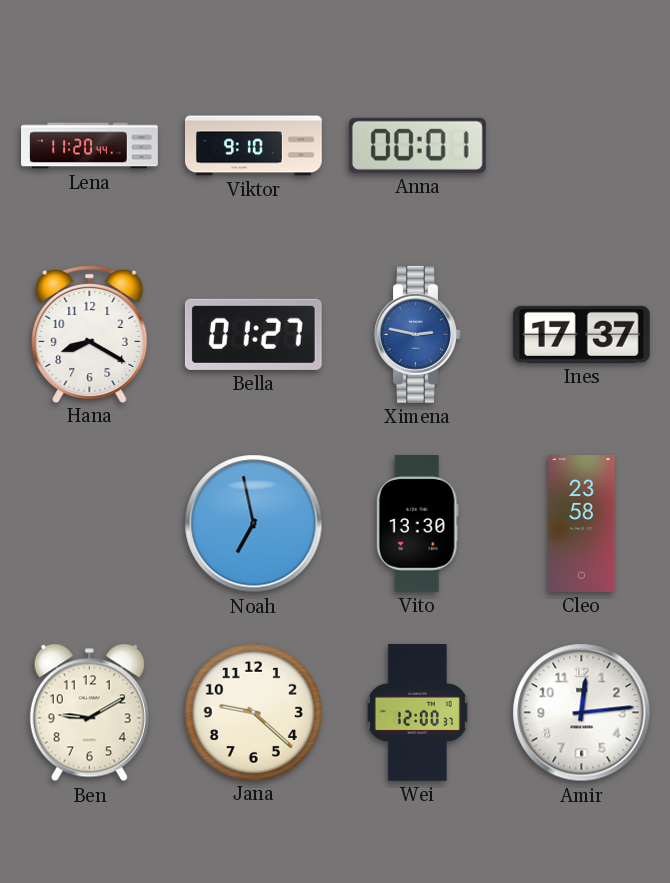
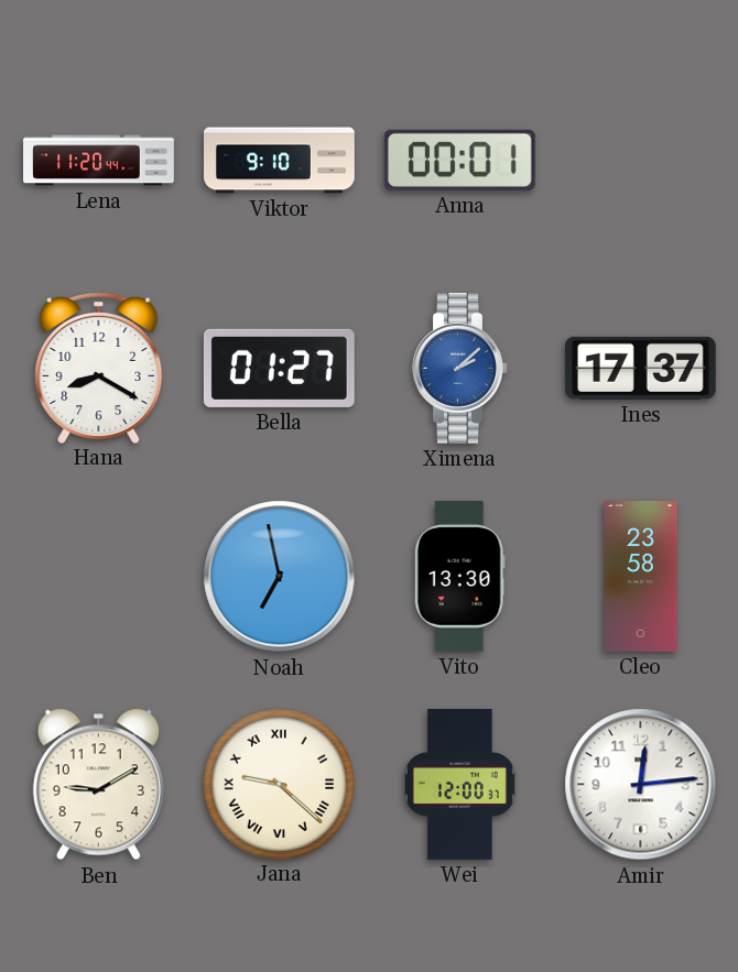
Ximena: 2:47 -> 2:08
Jana numerals: Arabic -> Roman
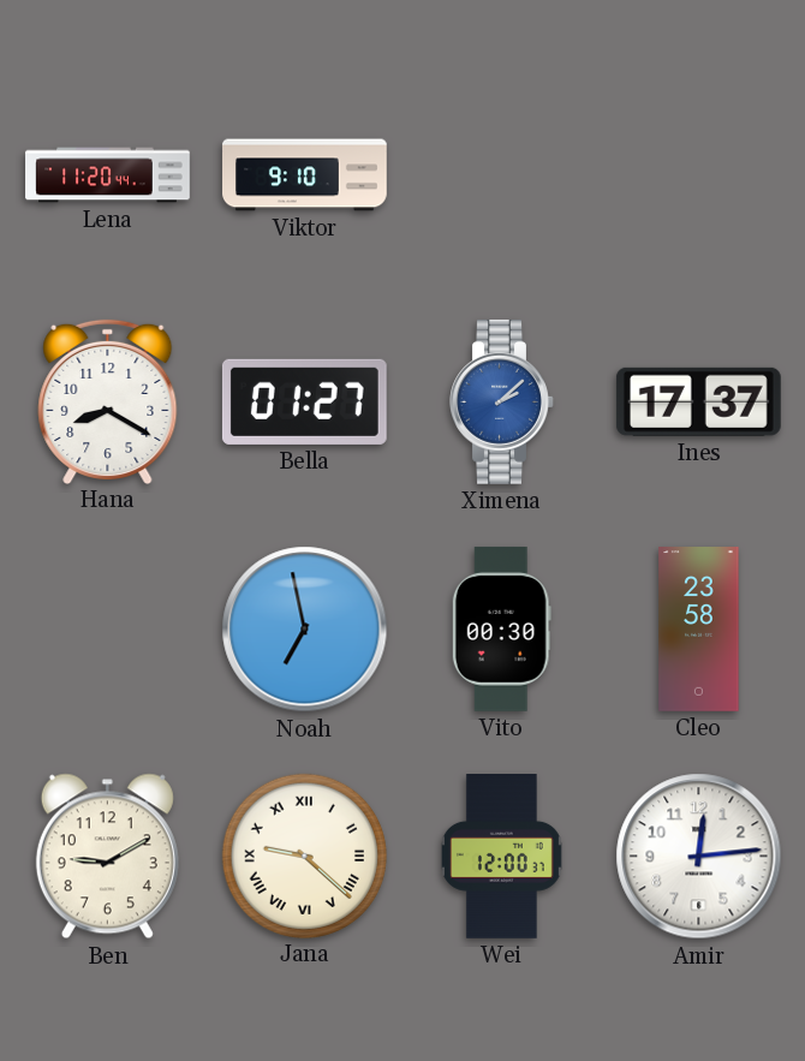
Anna: 00:01 -> none
Vito: 13:30 -> 00:30
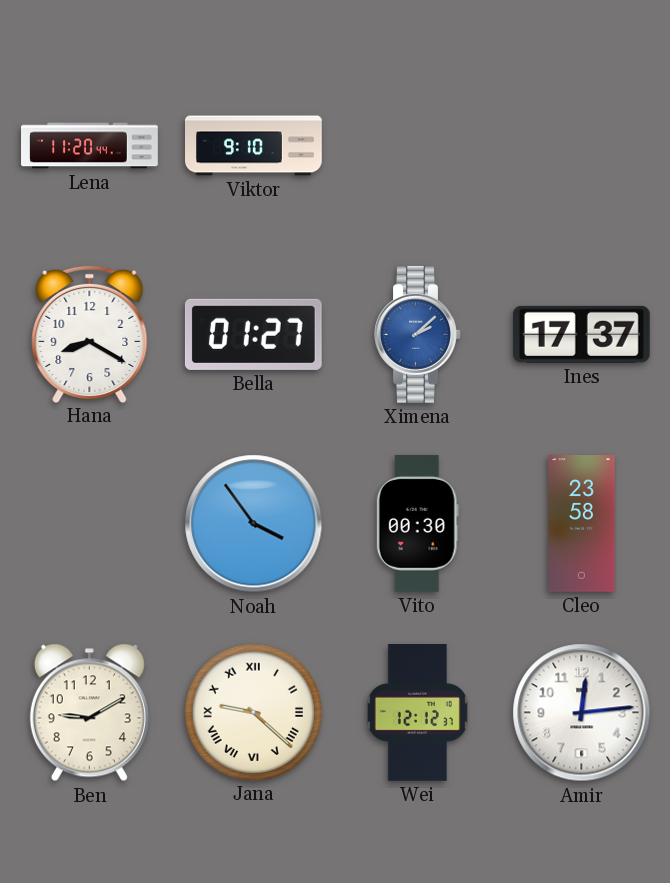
Noah: 6:58 -> 3:54
Wei: 12:00 -> 12:12
